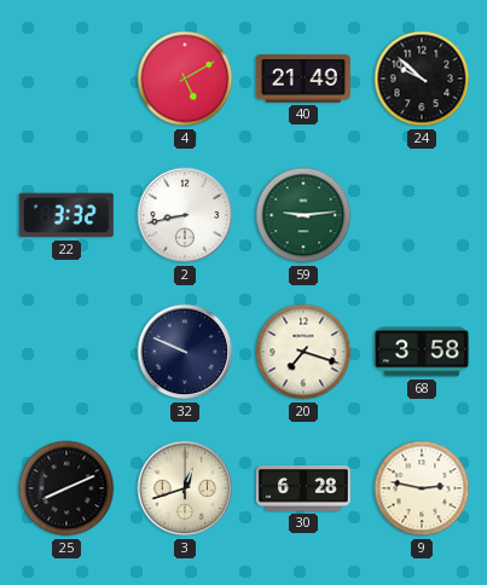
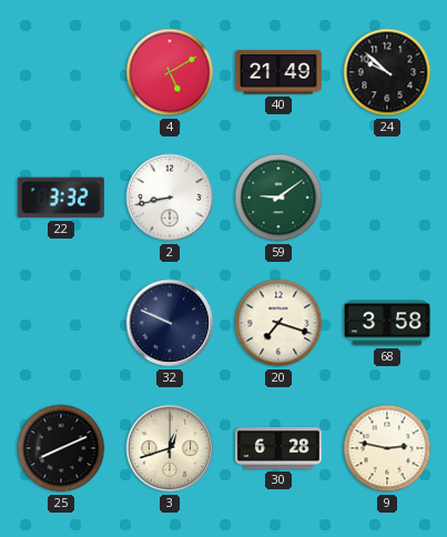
59: 9:14 -> 9:09
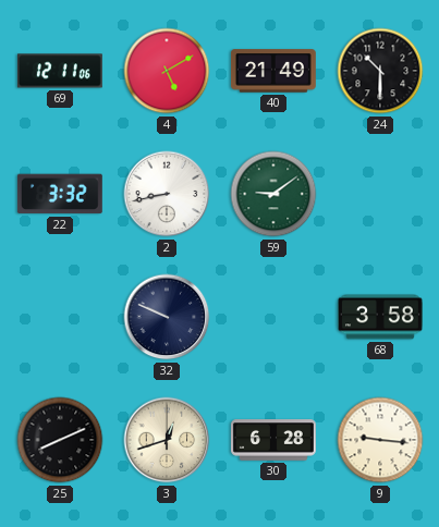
69: none -> 12:11
24: 9:52 -> 10:30
20: 7:18 -> none
9: 2:47 -> 9:16
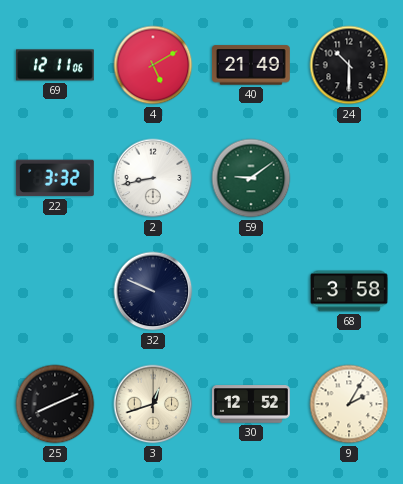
30: 6:28 -> 12:52
9: 9:16 -> 2:05
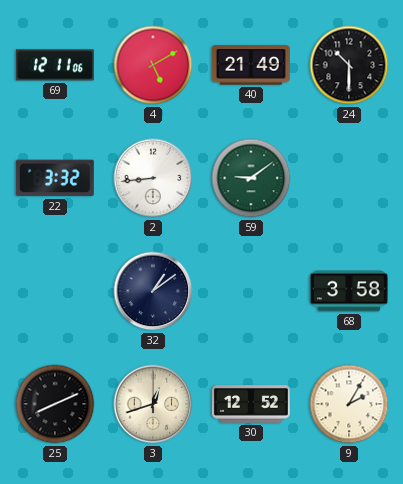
2: 8:43 -> 8:44
32: 9:49 -> 1:09
